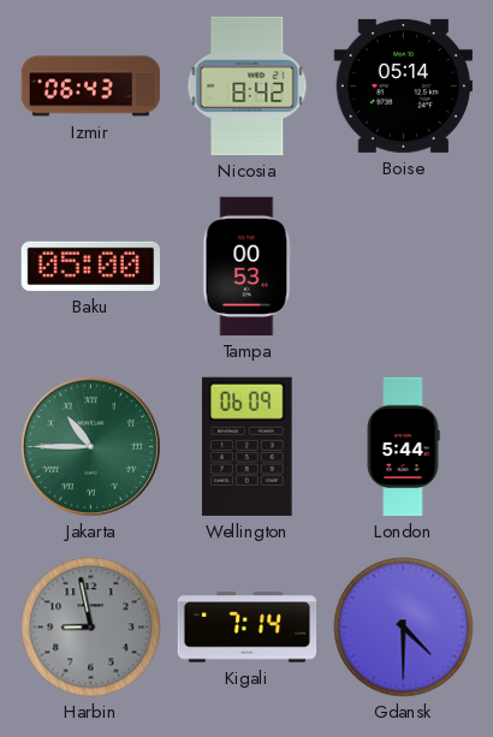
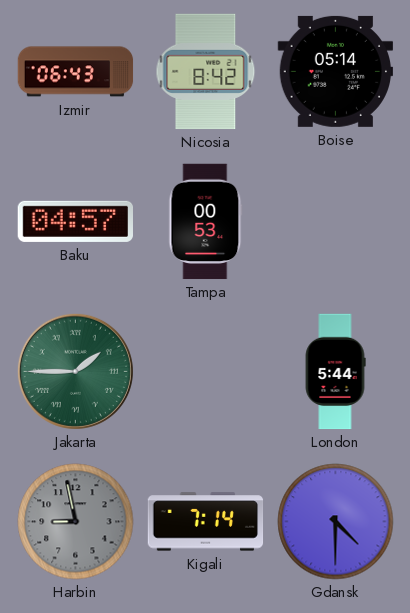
Baku: 05:00 -> 04:57
Jakarta: 10:45 -> 1:45
Wellington: 06:09 -> none
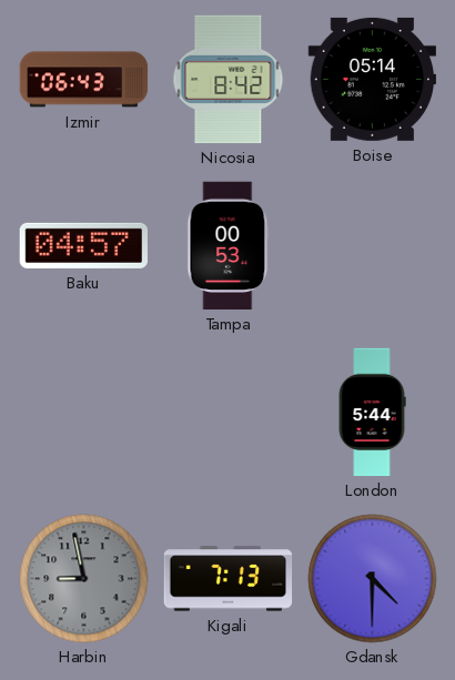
Jakarta: 1:45 -> none
Kigali: 7:14 -> 7:13
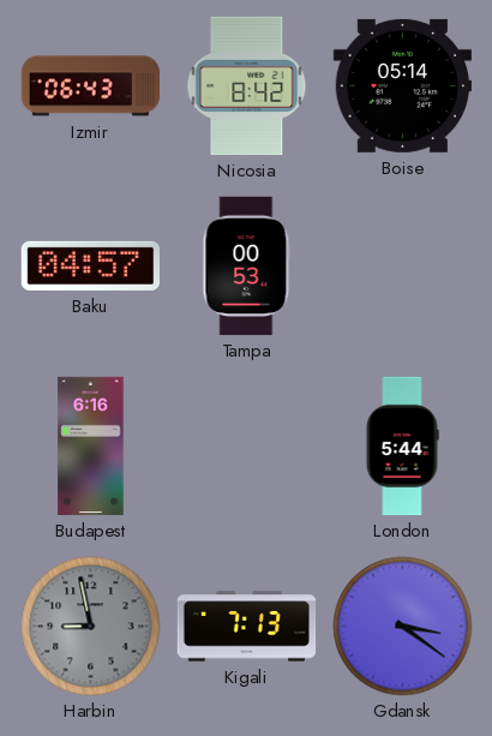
Budapest: none -> 6:16
Gdansk: 4:30 -> 3:21
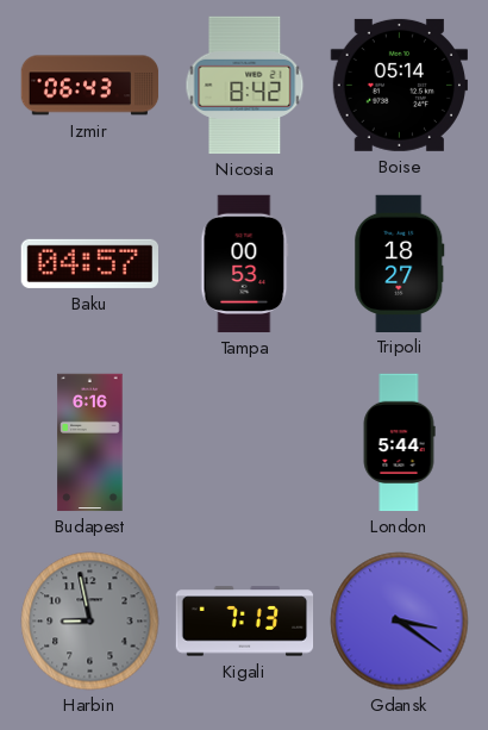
Tripoli: none -> 18:27
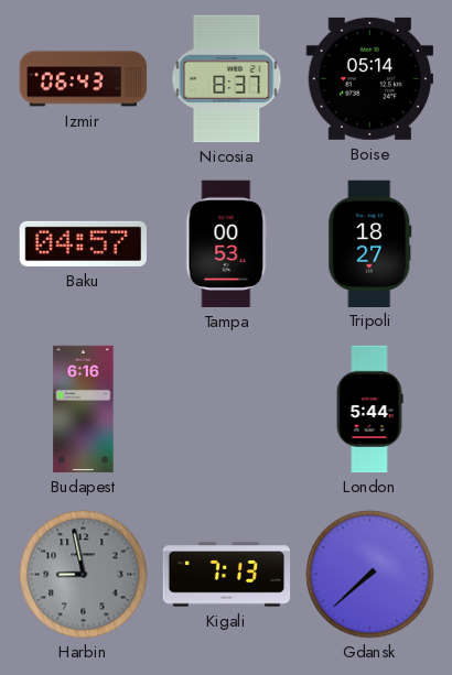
Nicosia: 8:42 -> 8:37
Gdansk: 3:21 -> 7:38
